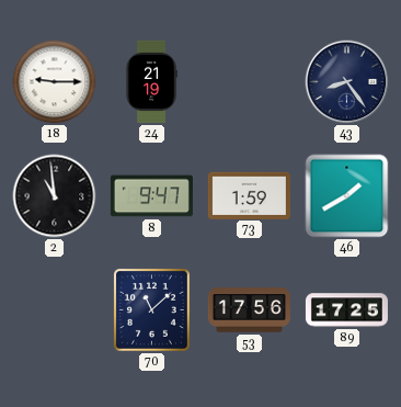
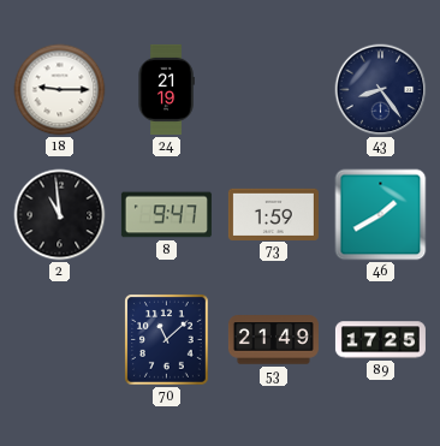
53: 17:56 -> 21:49
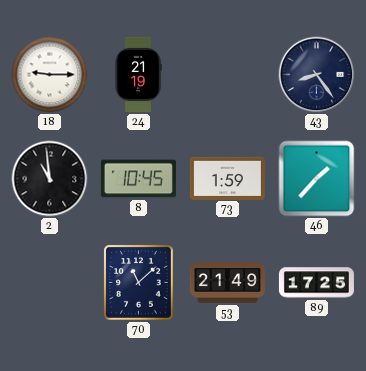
8: 9:47 -> 10:45
46: 1:40 -> 1:37
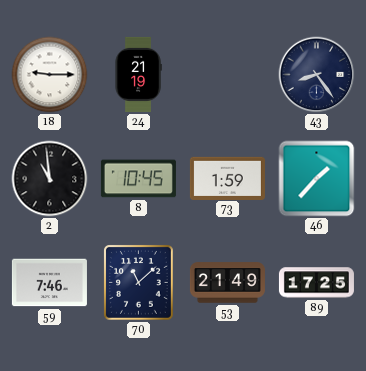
59: none -> 7:46
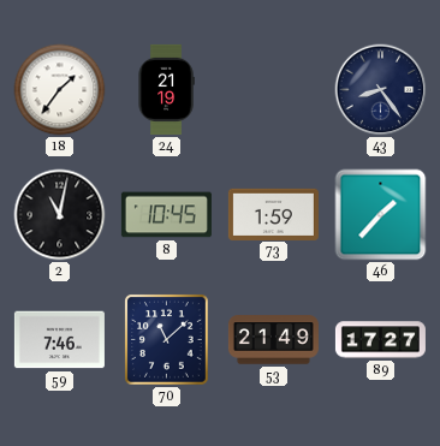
18: 9:15 -> 1:36
2: 10:59 -> 11:02
89: 17:25 -> 17:27
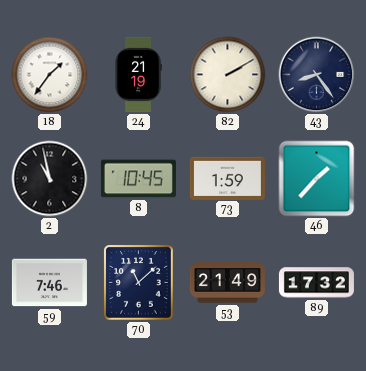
82: none -> 2:10
2: 11:02 -> 10:58
89: 17:27 -> 17:32
